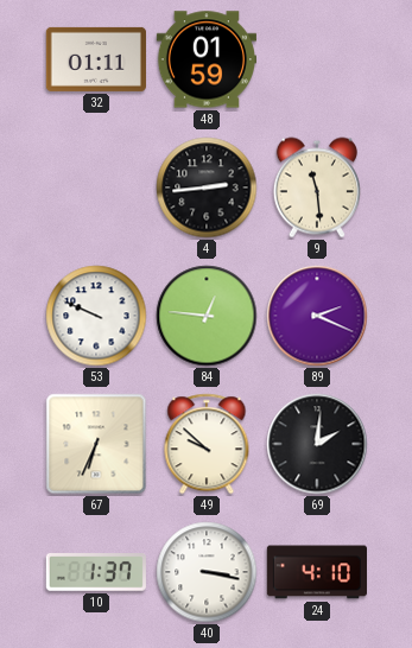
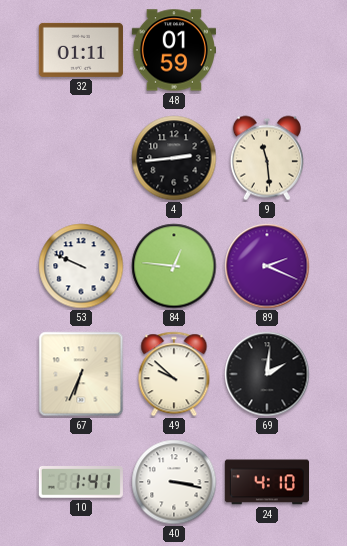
10: 1:37 -> 1:41
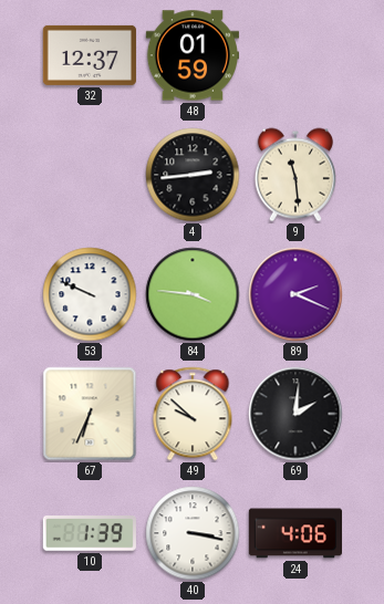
32: 01:11 -> 12:37
84: 12:46 -> 3:46
10: 1:41 -> 1:39
24: 4:10 -> 4:06
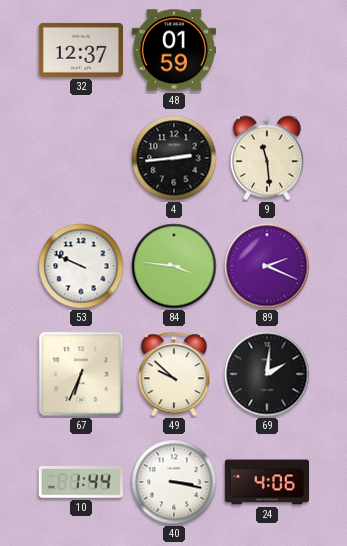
10: 1:39 -> 1:44
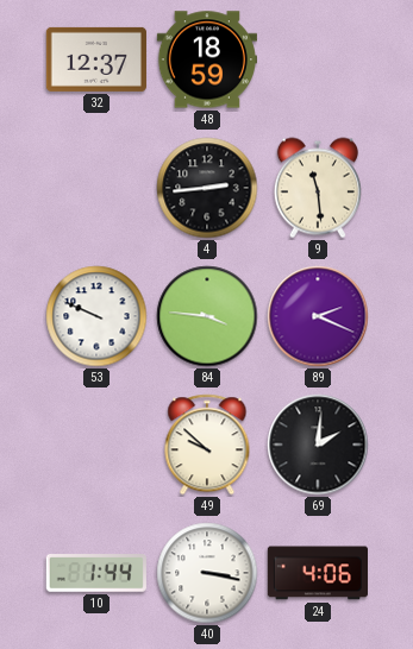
48: 01:59 -> 18:59
67: 6:34 -> none
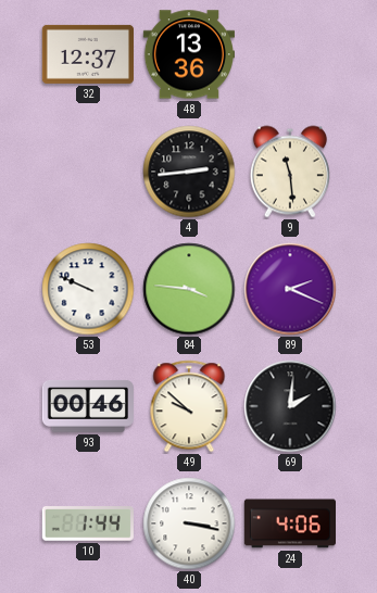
48: 18:59 -> 13:36
93: none -> 00:46
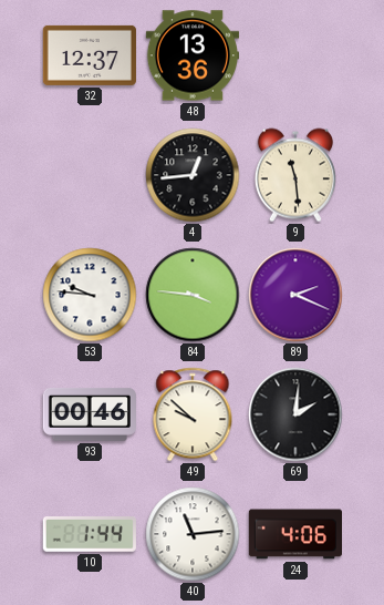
4: 2:44 -> 12:44
53: 9:49 -> 9:46
40: 3:17 -> 11:14
